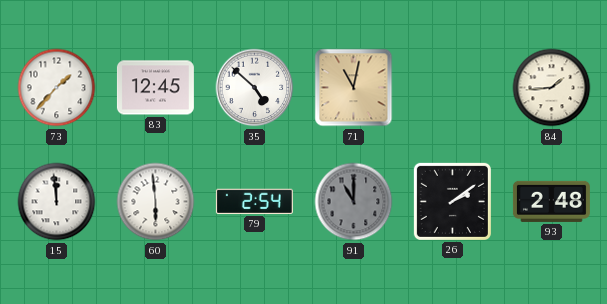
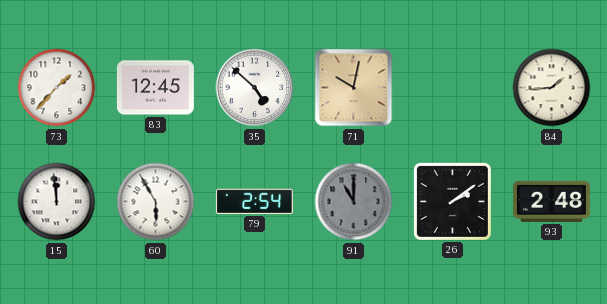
71: 11:02 -> 10:02
60: 5:59 -> 5:55
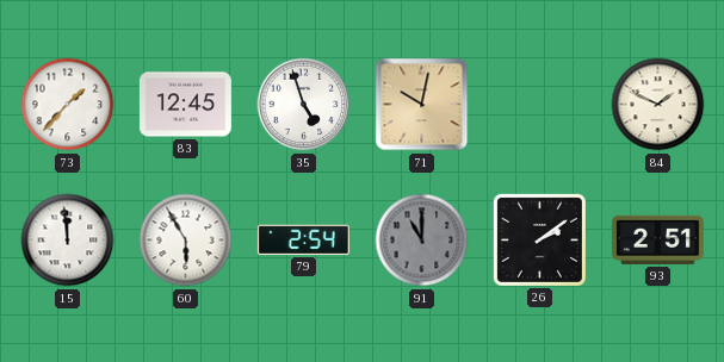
35: 4:52 -> 4:57
84: 1:44 -> 1:49
93: 2:48 -> 2:51
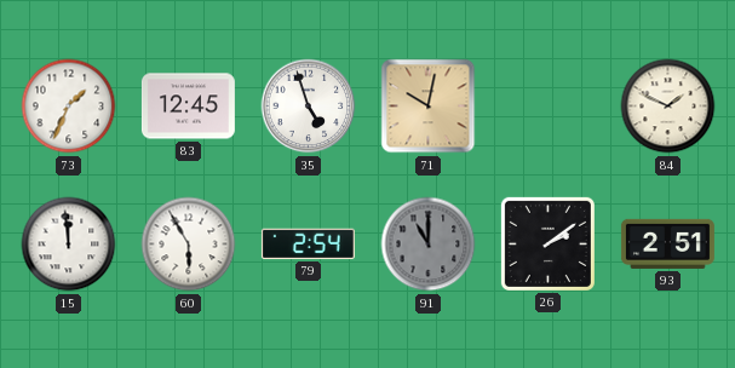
73: 1:37 -> 1:34
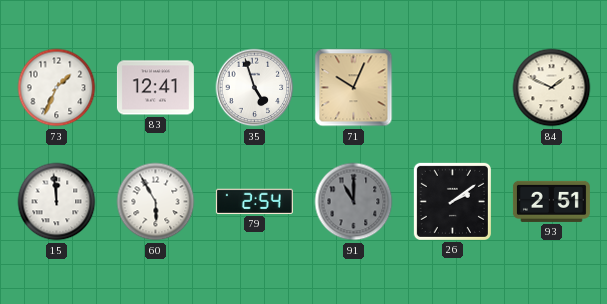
83: 12:45 -> 12:41
71: 10:02 -> 10:04
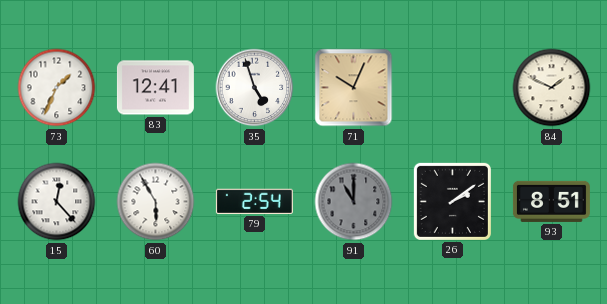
15: 11:59 -> 12:23
93: 2:51 -> 8:51
